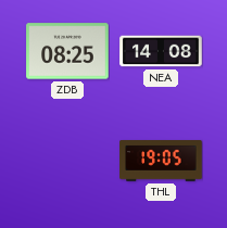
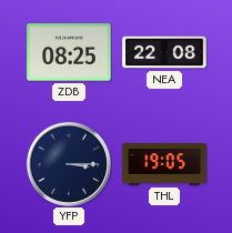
NEA: 14:08 -> 22:08
YFP: none -> 3:15
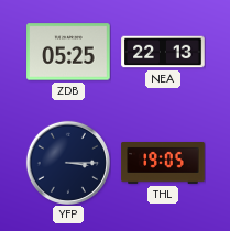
ZDB: 08:25 -> 05:25
NEA: 22:08 -> 22:13
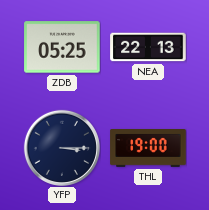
THL: 19:05 -> 19:00
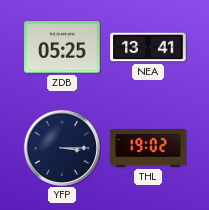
NEA: 22:13 -> 13:41
THL: 19:00 -> 19:02
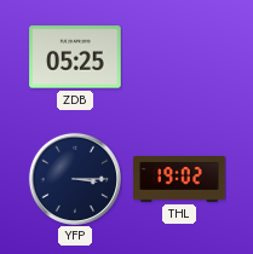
NEA: 13:41 -> none
